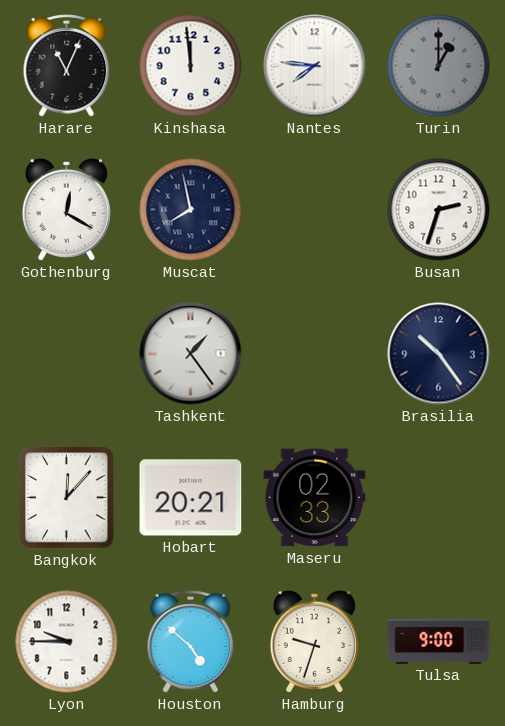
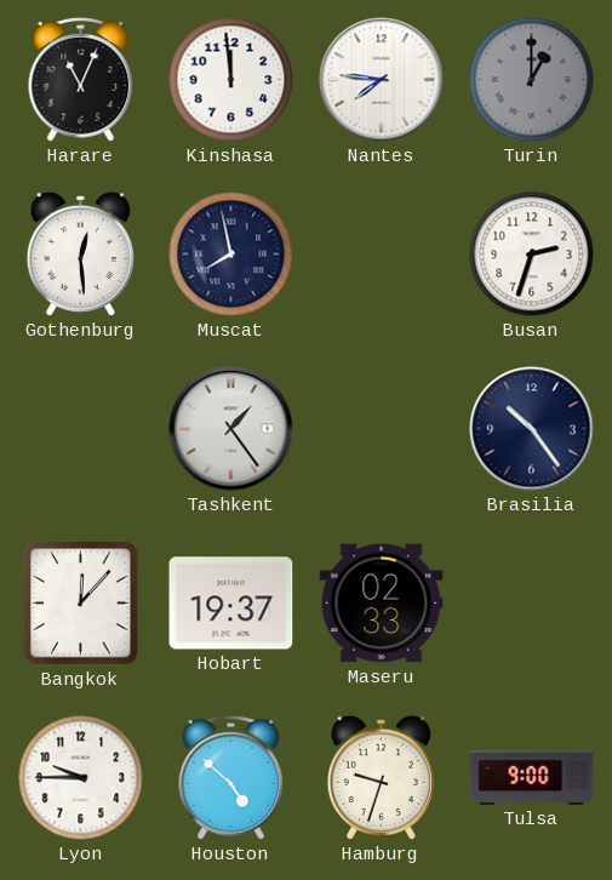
Gothenburg: 12:20 -> 12:29
Hobart: 20:21 -> 19:37
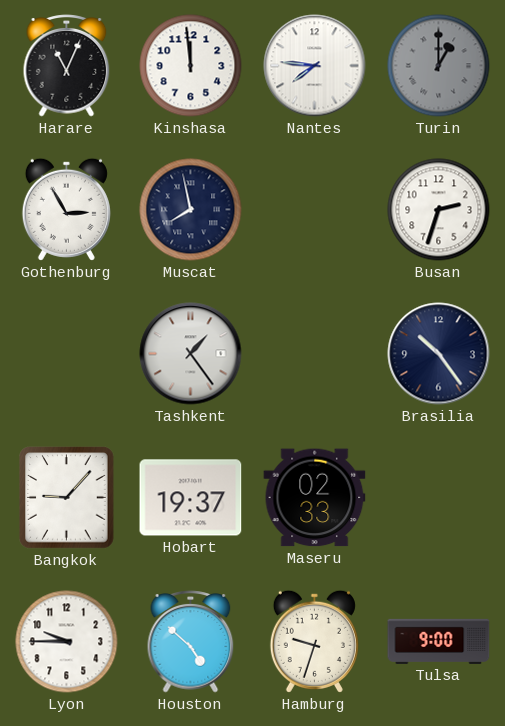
Gothenburg: 12:29 -> 2:55
Bangkok: 12:07 -> 9:07
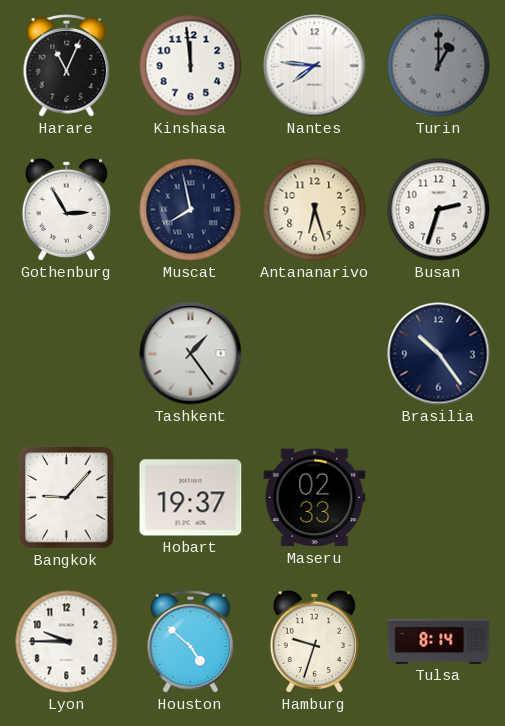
Antananarivo: none -> 6:27
Tulsa: 9:00 -> 8:14
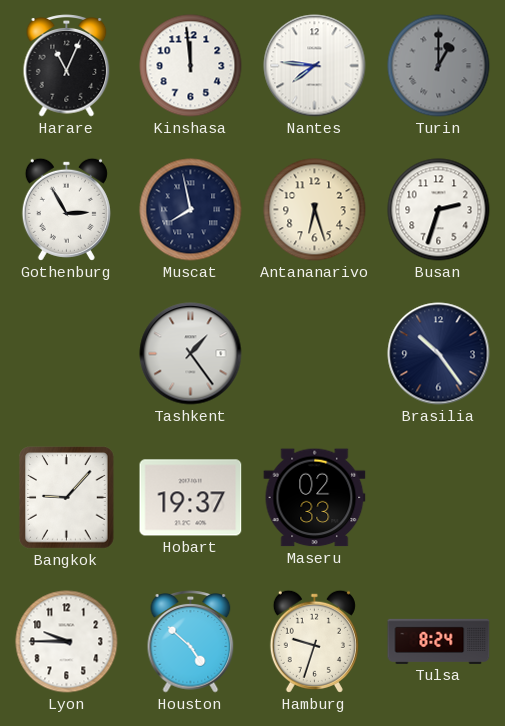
Tulsa: 8:14 -> 8:24
